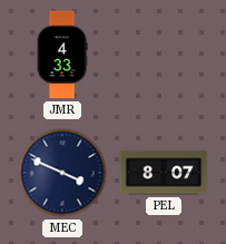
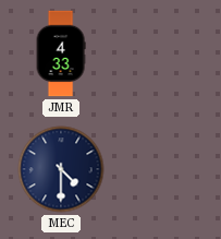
MEC: 3:49 -> 4:30
PEL: 8:07 -> none
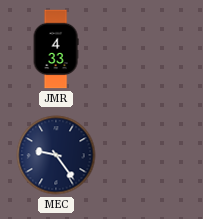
MEC: 4:30 -> 9:24
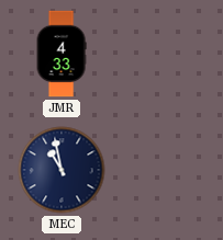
MEC: 9:24 -> 10:58
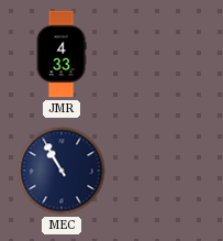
MEC: 10:58 -> 10:55
